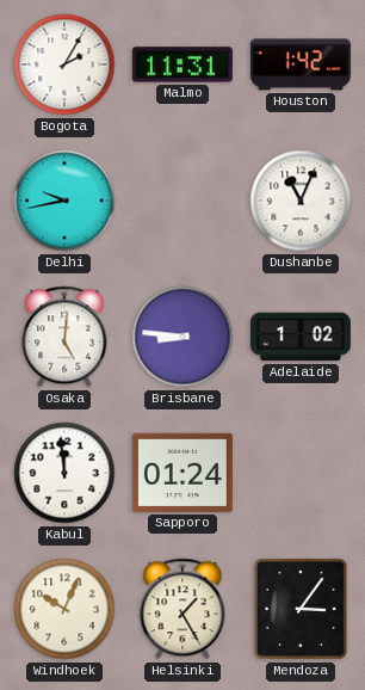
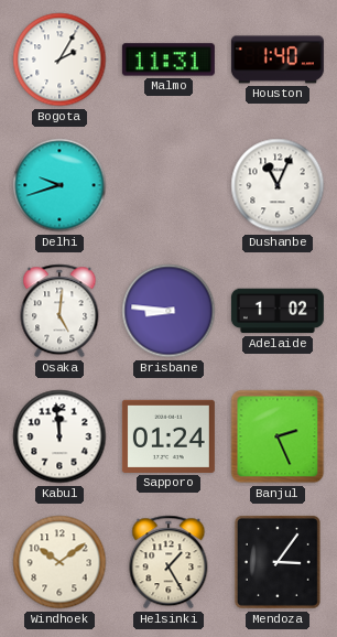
Houston: 1:42 -> 1:40
Delhi: 9:43 -> 9:42
Banjul: none -> 2:26
Windhoek: 10:04 -> 10:09
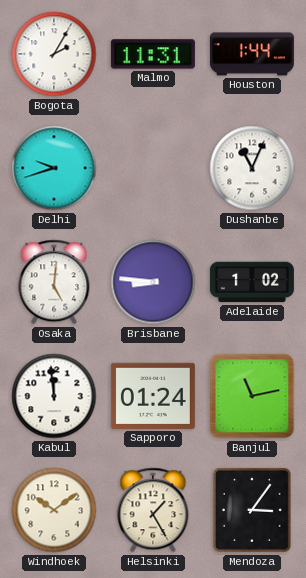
Houston: 1:40 -> 1:44
Banjul: 2:26 -> 11:13
